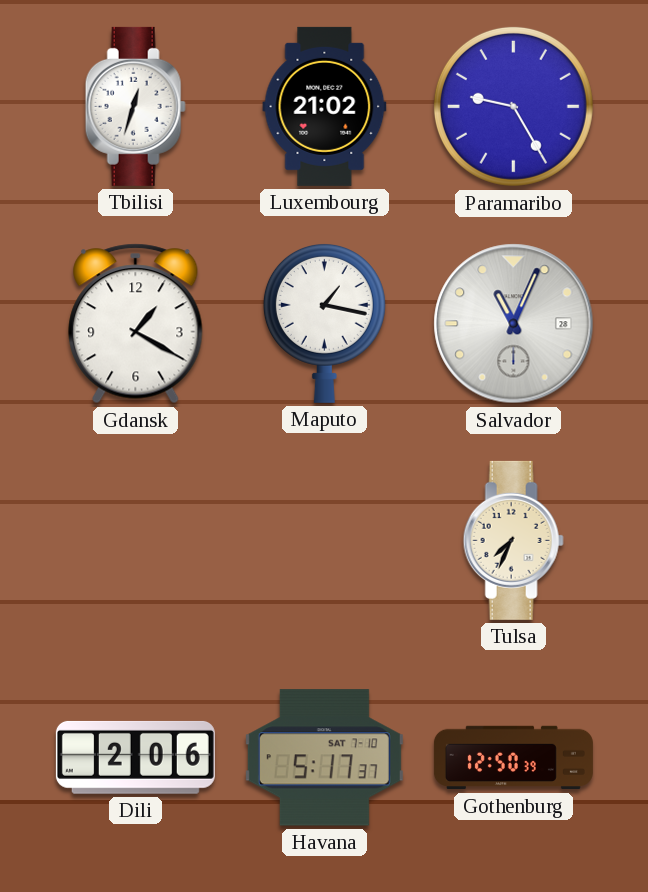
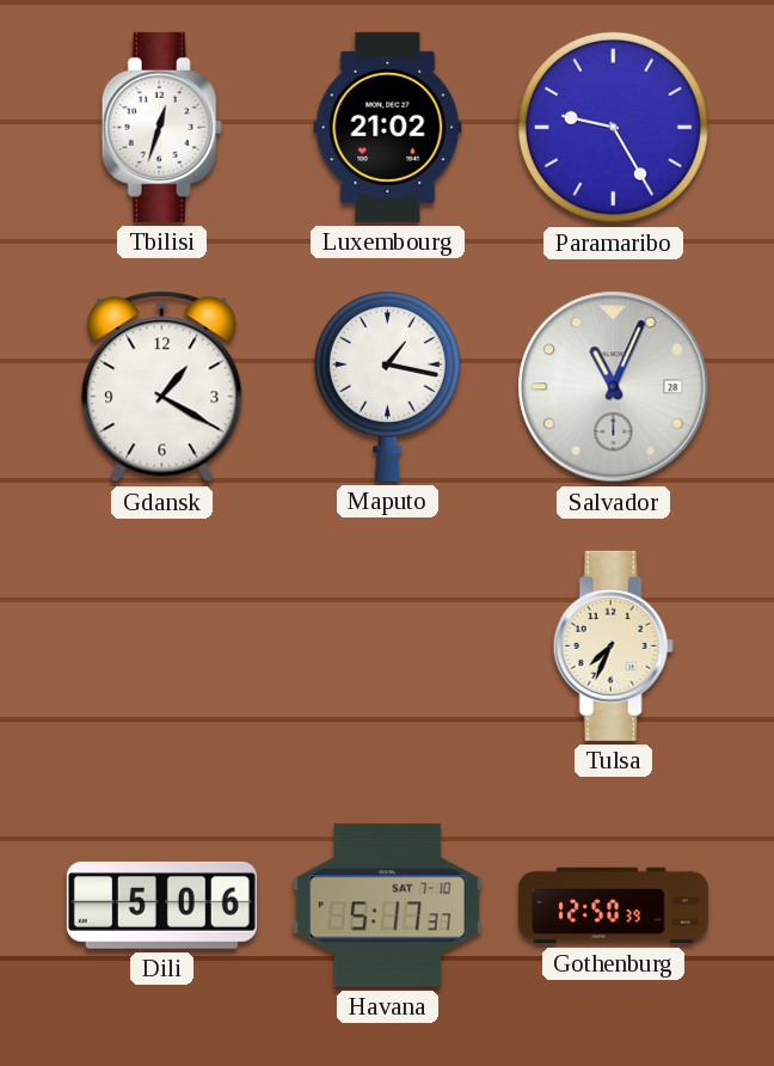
Dili: 2:06 -> 5:06
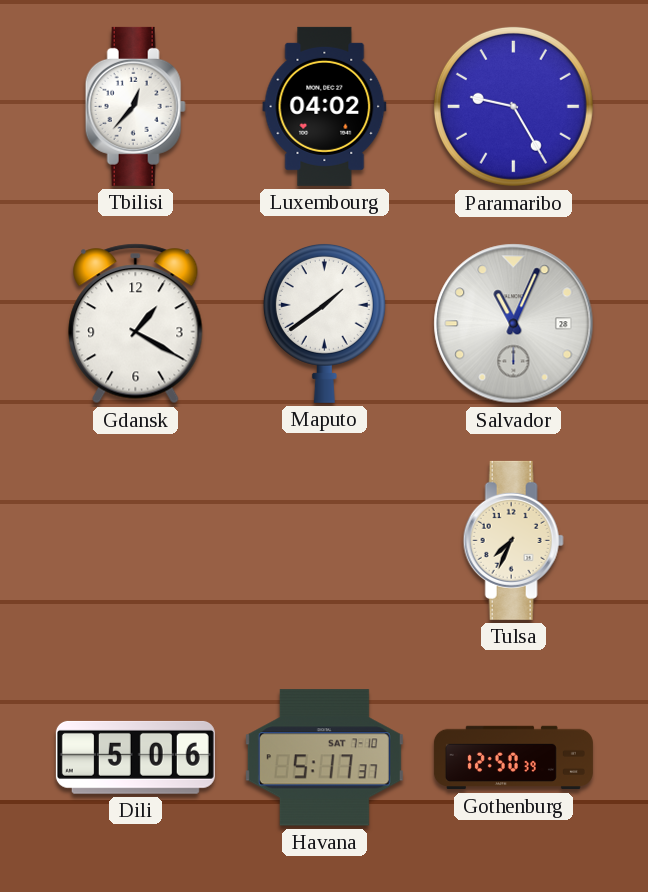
Tbilisi: 12:33 -> 12:37
Luxembourg: 21:02 -> 04:02
Maputo: 1:17 -> 1:39
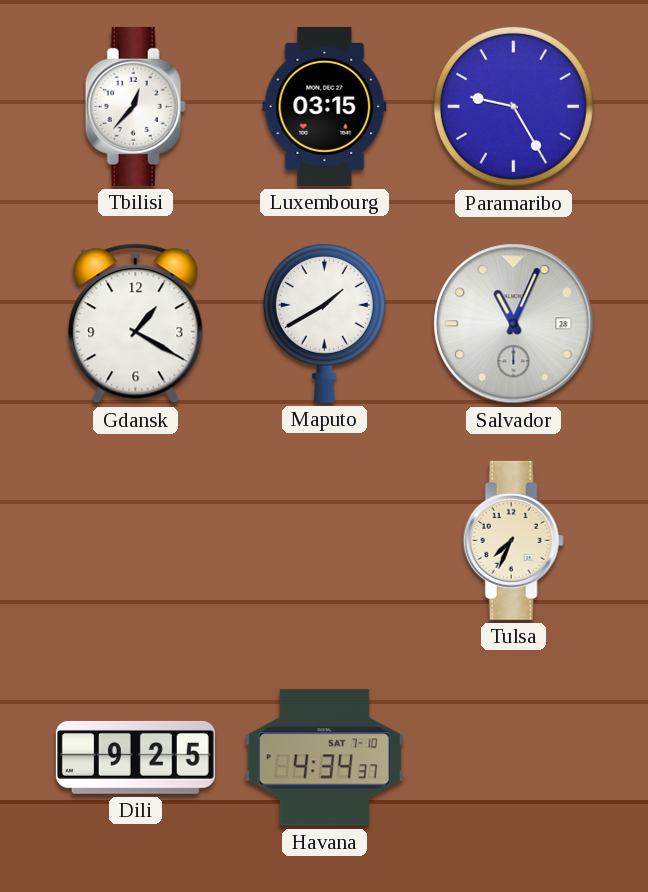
Luxembourg: 04:02 -> 03:15
Maputo: 1:39 -> 1:40
Dili: 5:06 -> 9:25
Havana: 5:17 -> 4:34
Gothenburg: 12:50 -> none
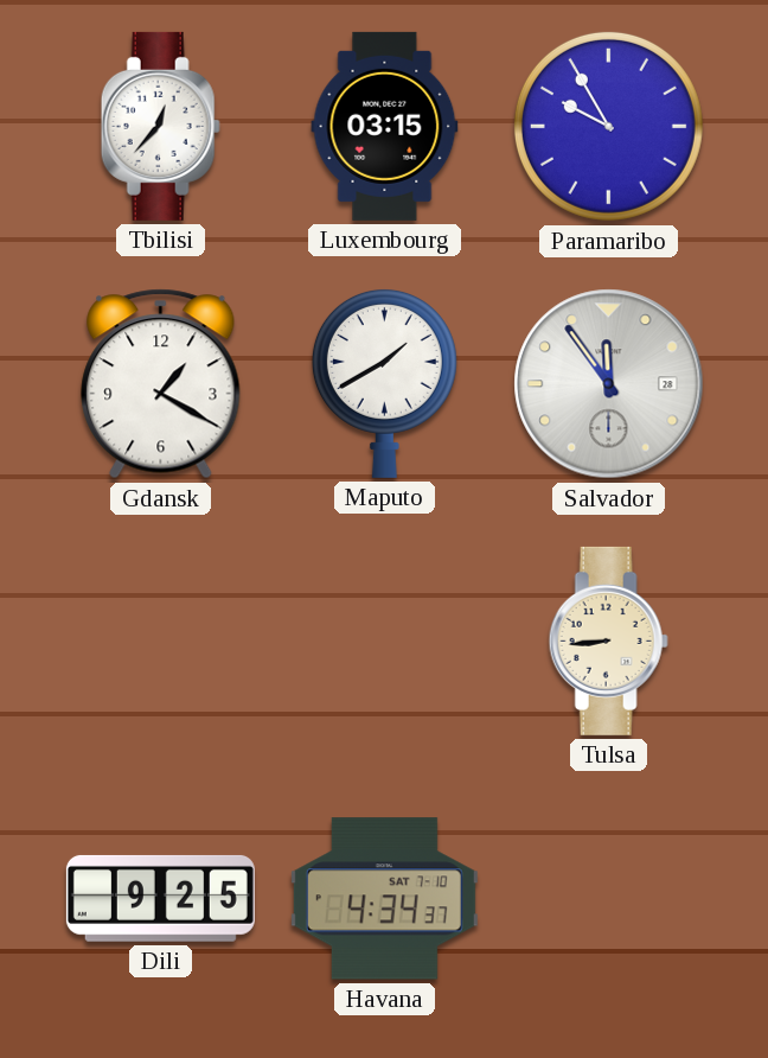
Paramaribo: 9:25 -> 9:55
Salvador: 11:04 -> 11:54
Tulsa: 7:34 -> 8:44
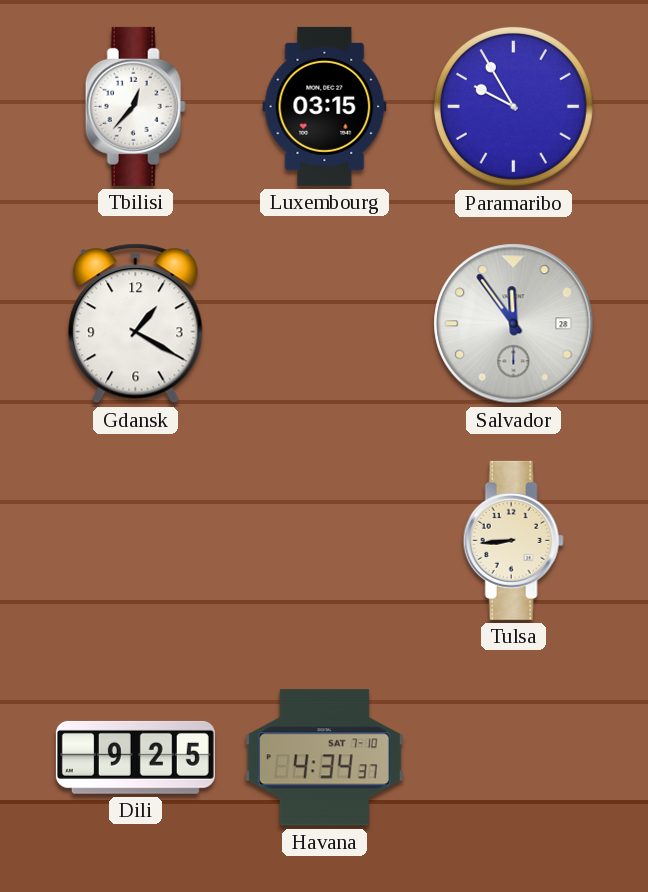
Maputo: 1:40 -> none
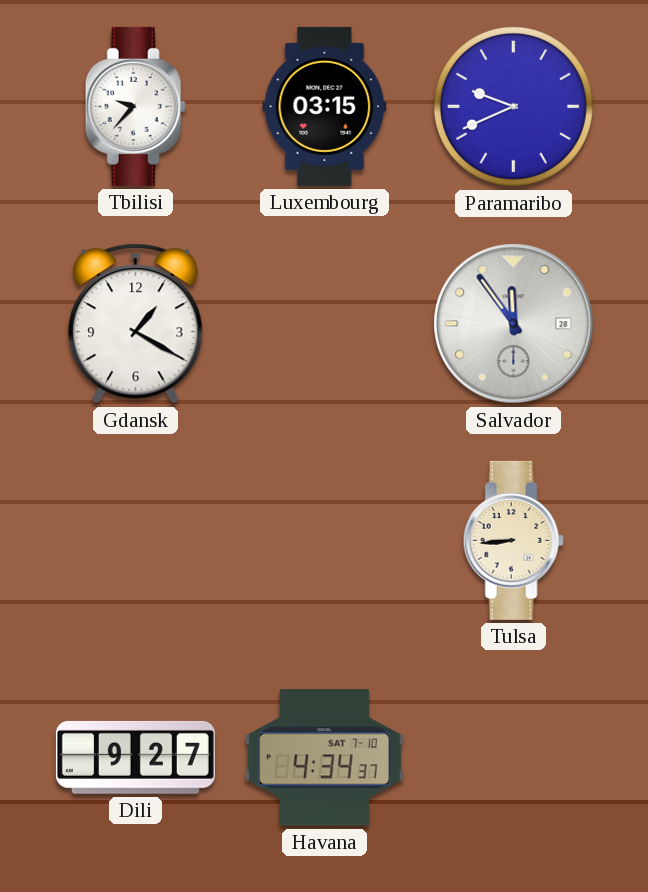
Tbilisi: 12:37 -> 9:37
Paramaribo: 9:55 -> 9:41
Dili: 9:25 -> 9:27
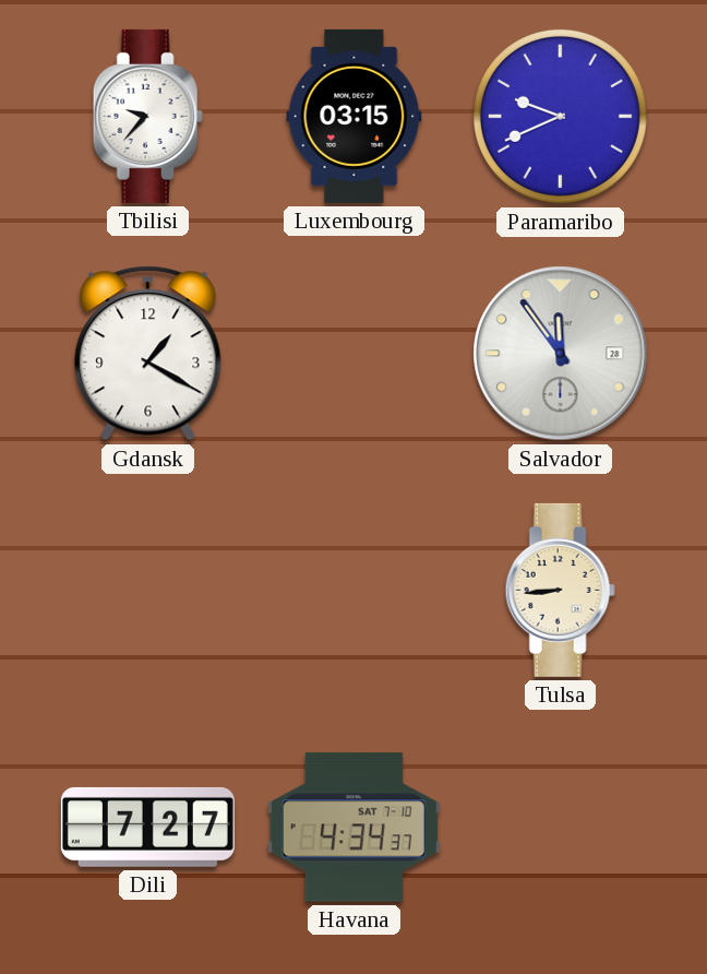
Dili: 9:27 -> 7:27
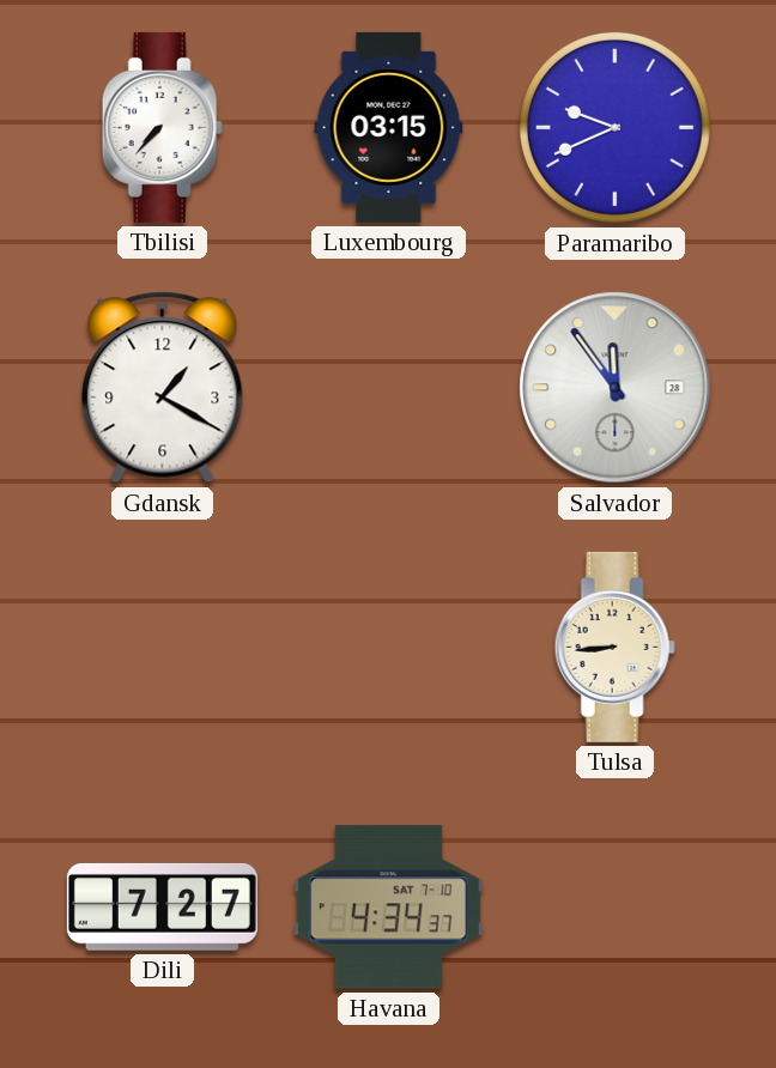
Tbilisi: 9:37 -> 7:37
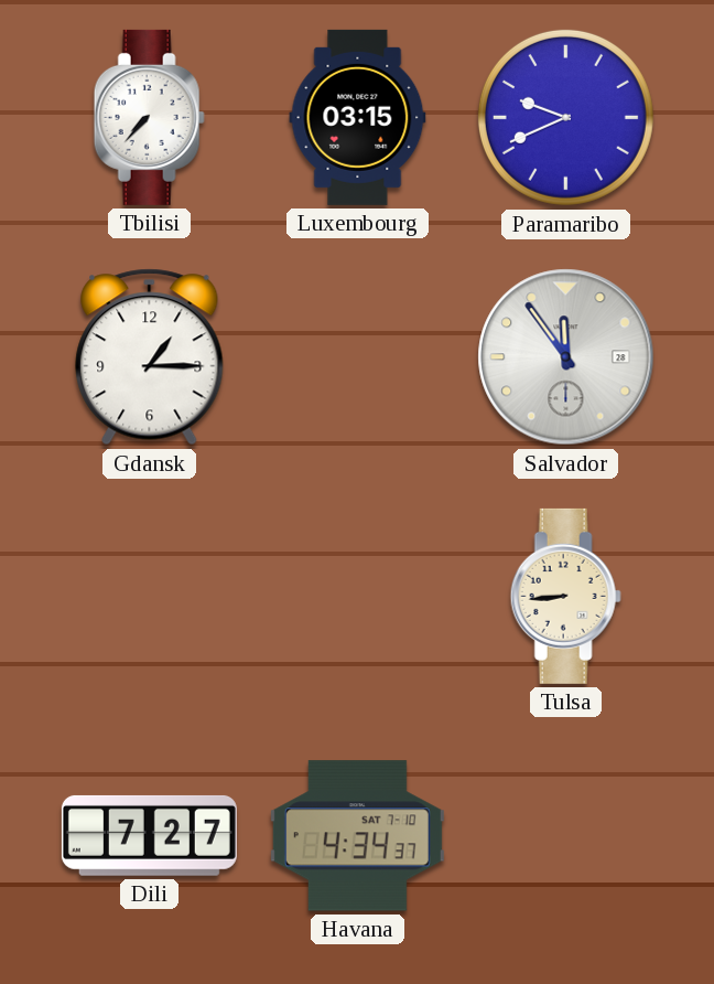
Gdansk: 1:20 -> 1:15
